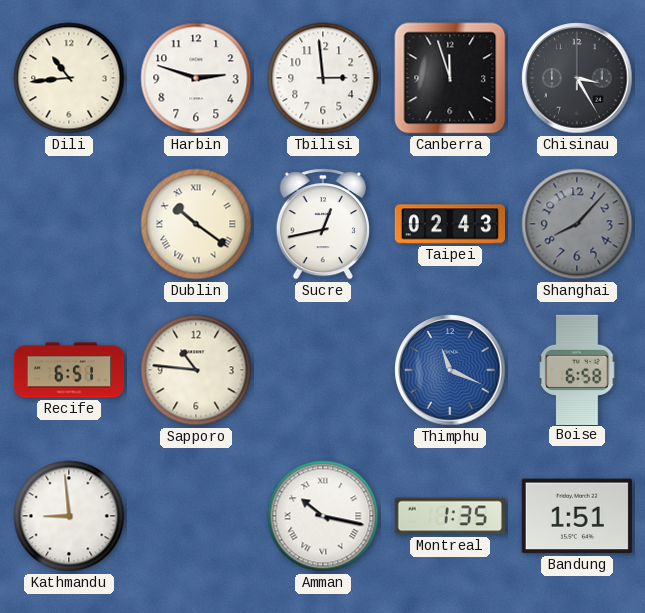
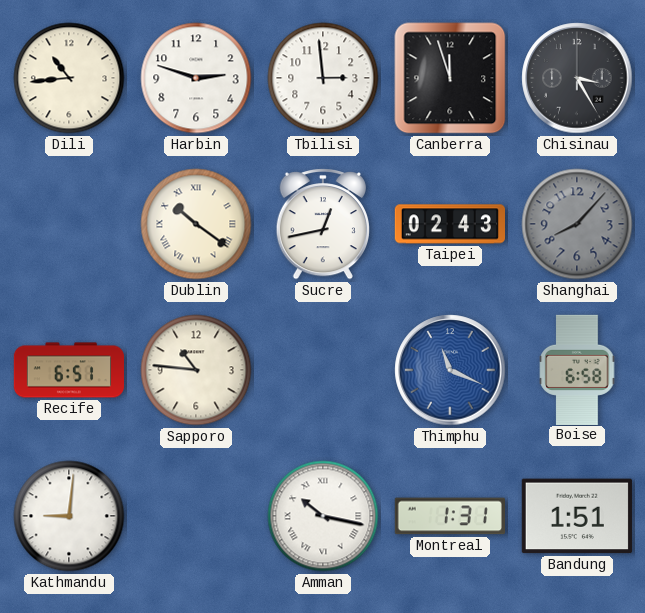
Kathmandu: 8:59 -> 9:01
Montreal: 1:35 -> 1:31
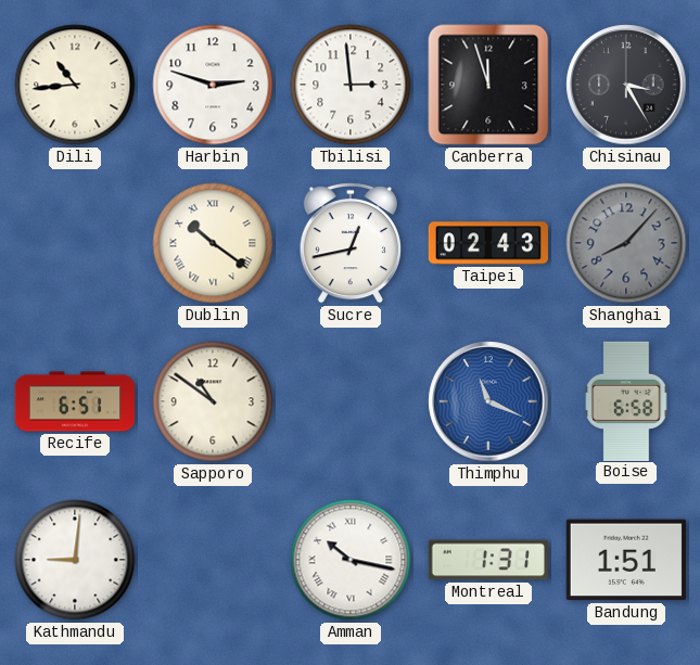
Sapporo: 10:46 -> 10:51
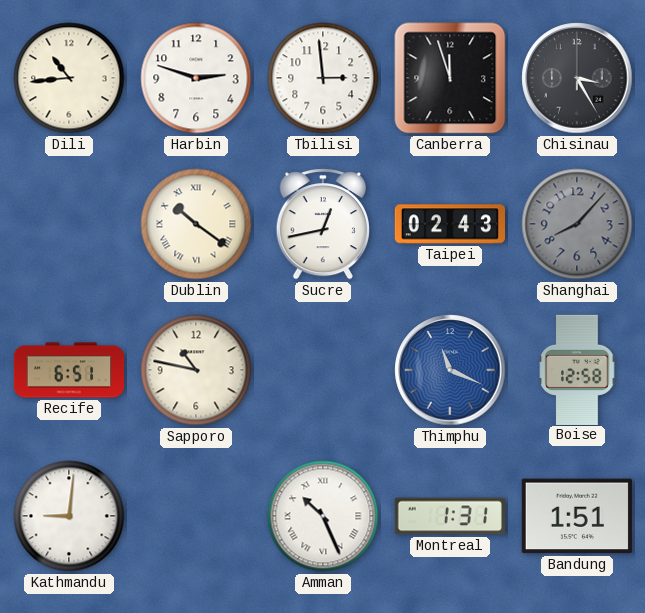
Sapporo: 10:51 -> 10:47
Boise: 6:58 -> 12:58
Amman: 10:17 -> 10:26
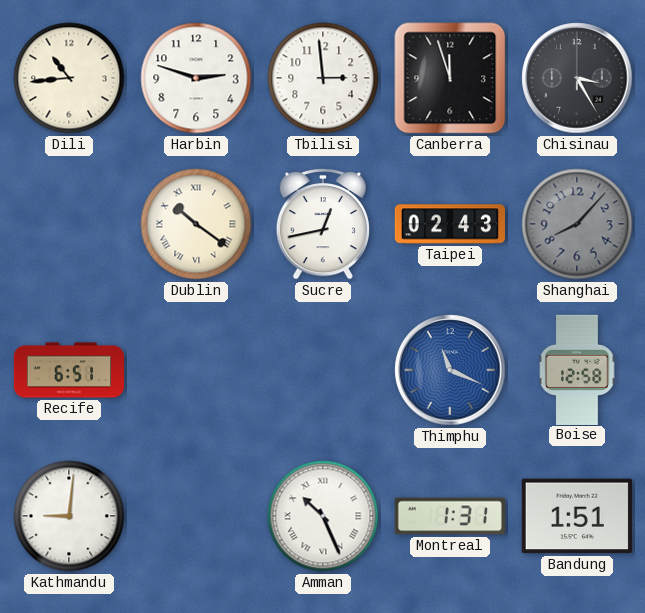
Sapporo: 10:47 -> none
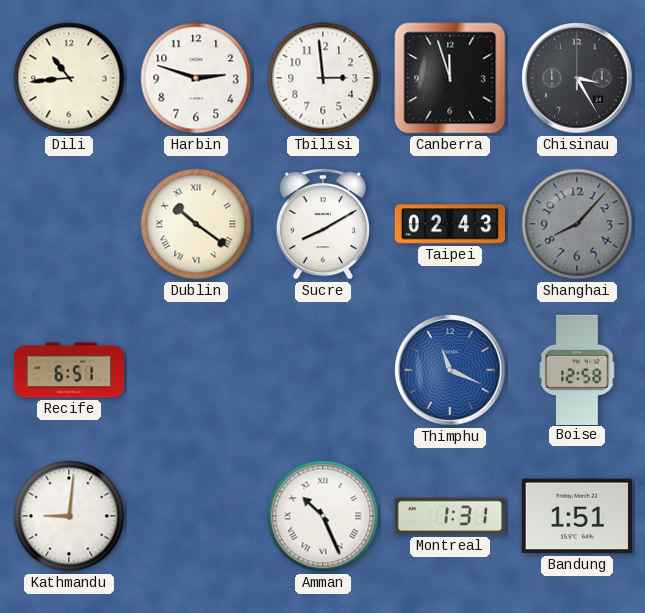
Sucre: 12:43 -> 8:10
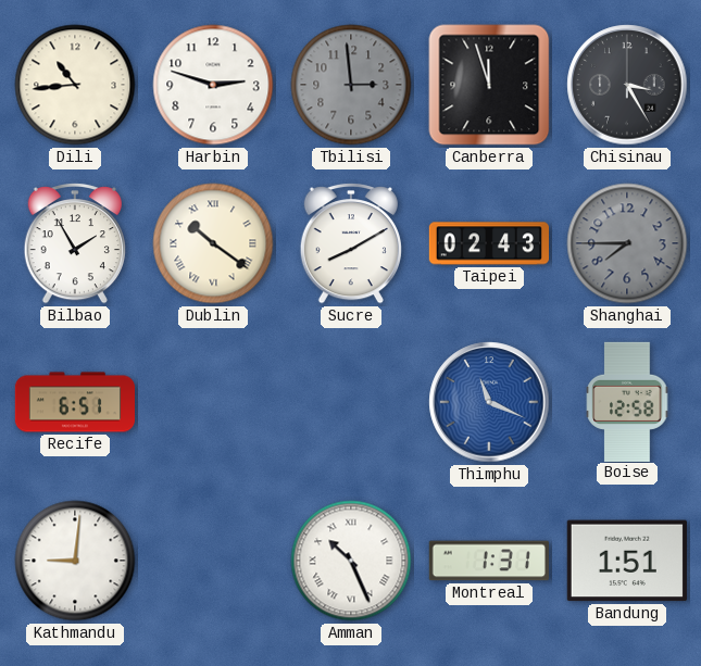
Tbilisi dial: white -> grey
Bilbao: none -> 1:55
Shanghai: 8:07 -> 7:45
